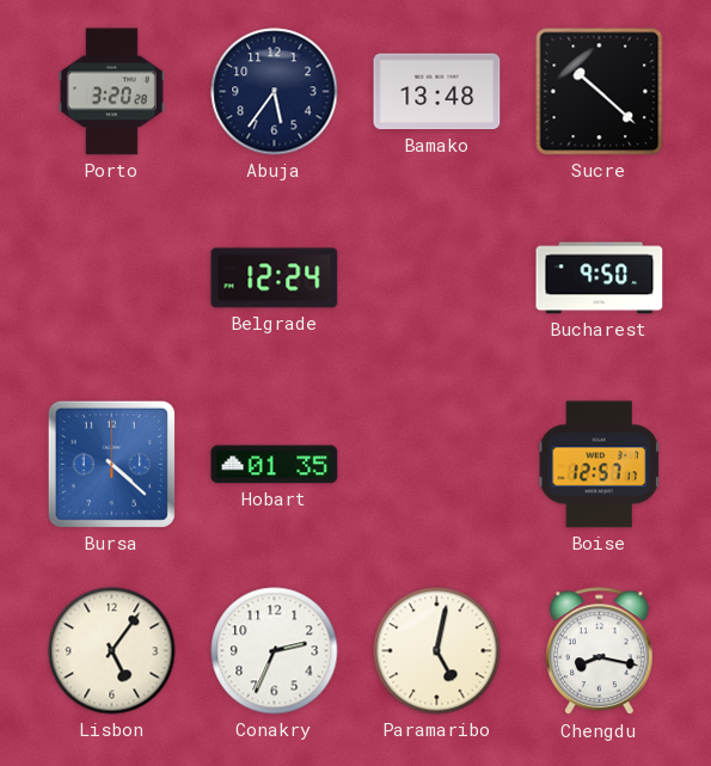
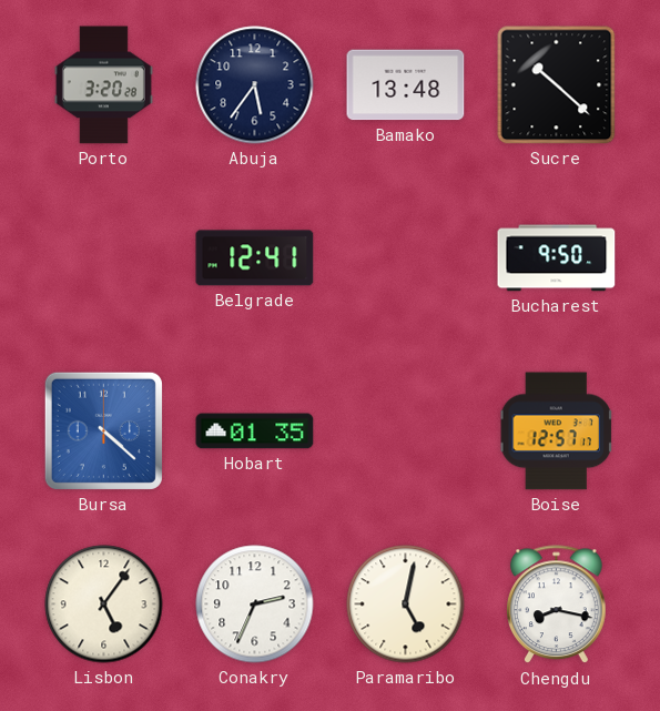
Belgrade: 12:24 -> 12:41
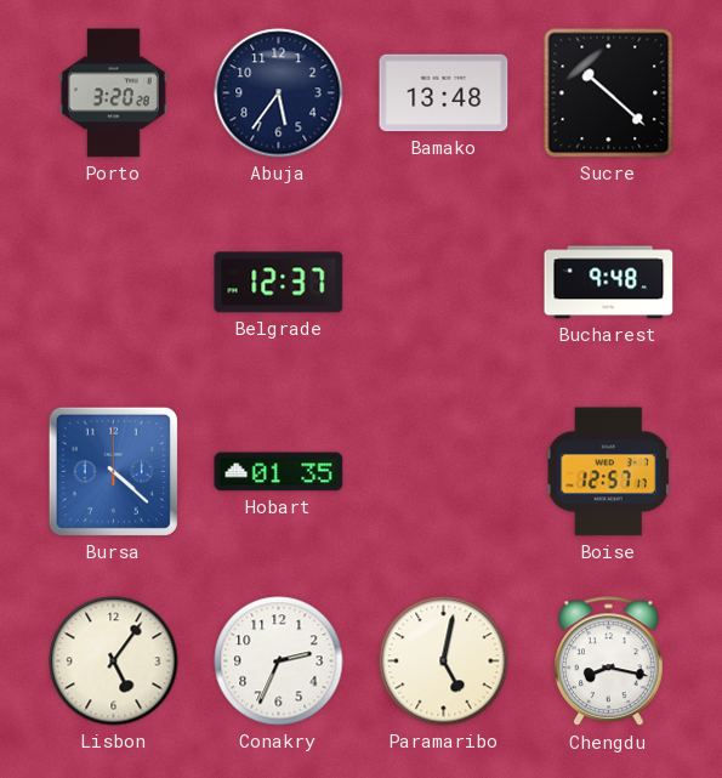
Belgrade: 12:41 -> 12:37
Bucharest: 9:50 -> 9:48
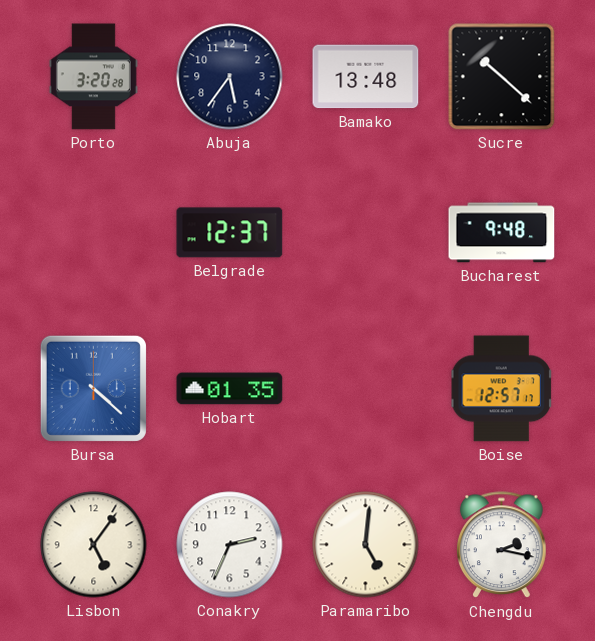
Paramaribo: 5:02 -> 5:01
Chengdu: 8:17 -> 2:17
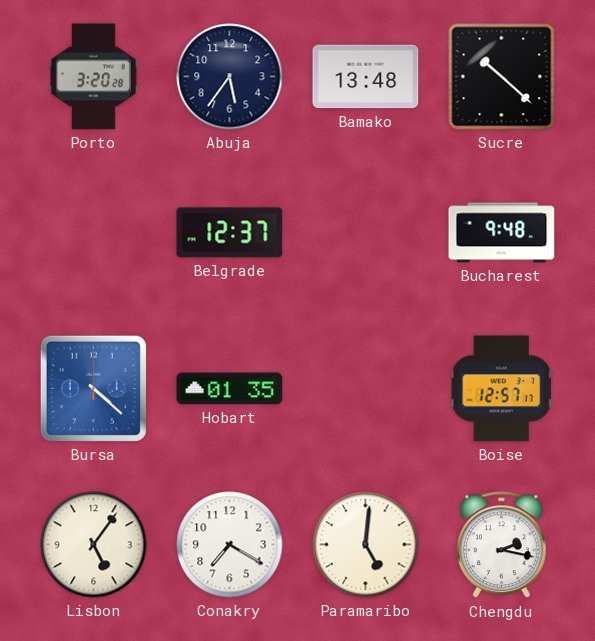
Conakry: 2:34 -> 7:20
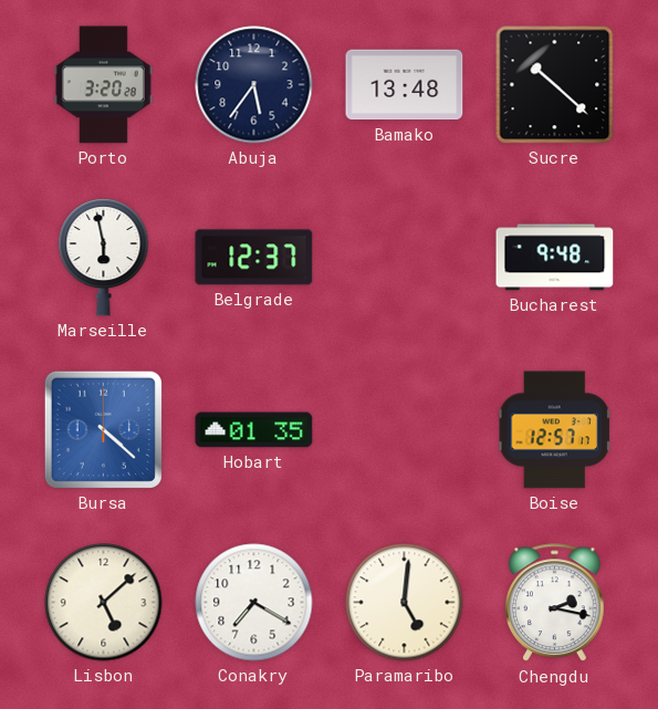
Marseille: none -> 5:58
Lisbon: 5:06 -> 5:08
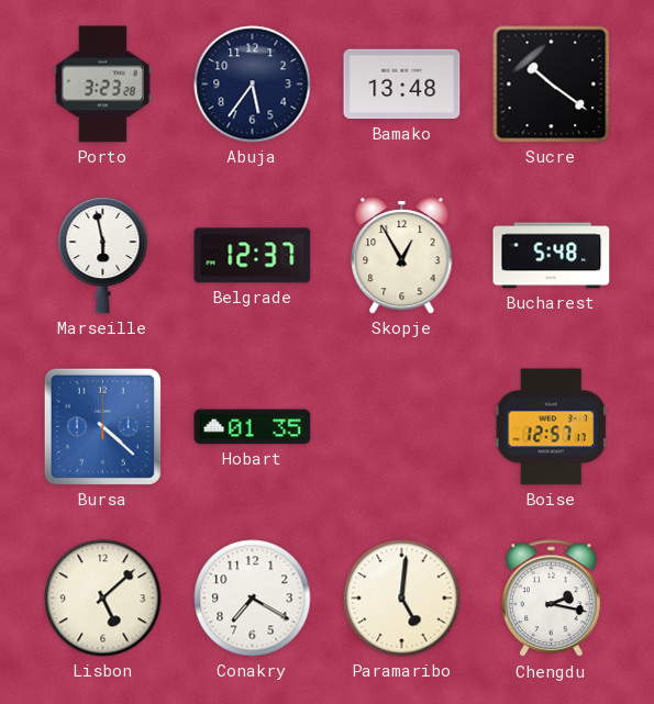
Porto: 3:20 -> 3:23
Sucre: 10:22 -> 10:21
Skopje: none -> 12:55
Bucharest: 9:48 -> 5:48
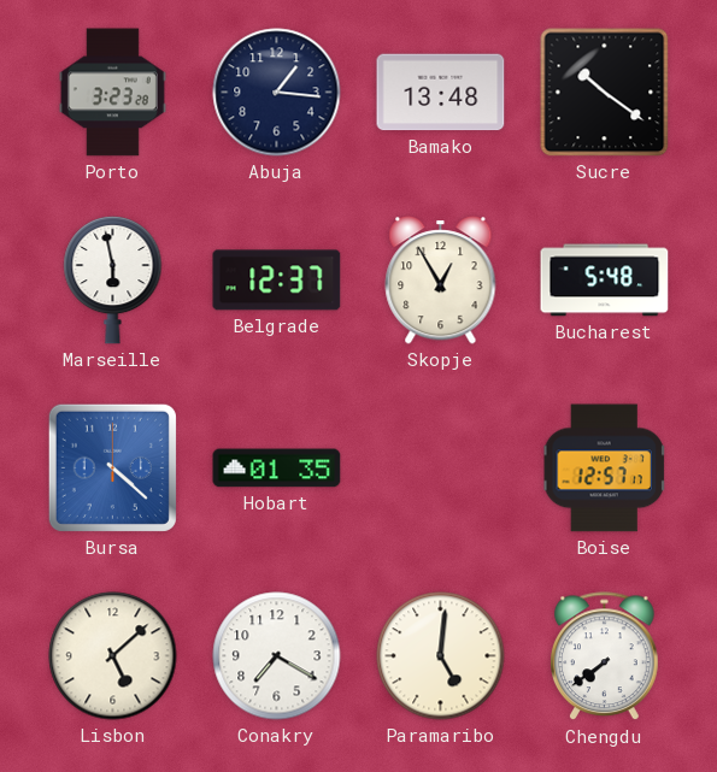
Abuja: 5:36 -> 1:16
Chengdu: 2:17 -> 7:39
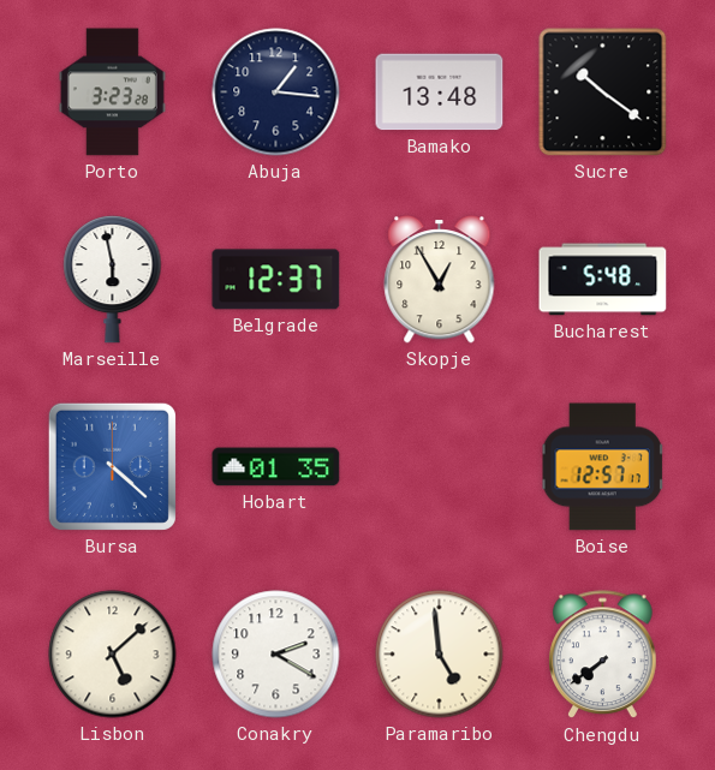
Conakry: 7:20 -> 2:20
Paramaribo: 5:01 -> 4:59
